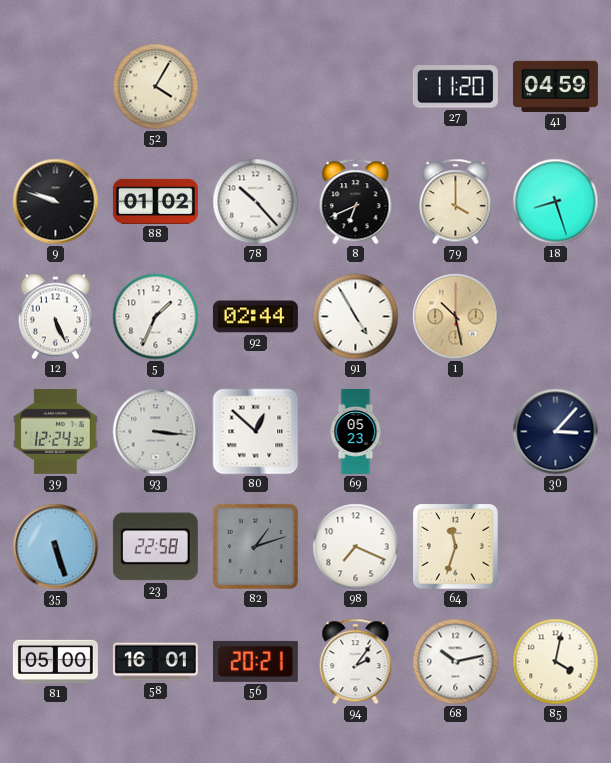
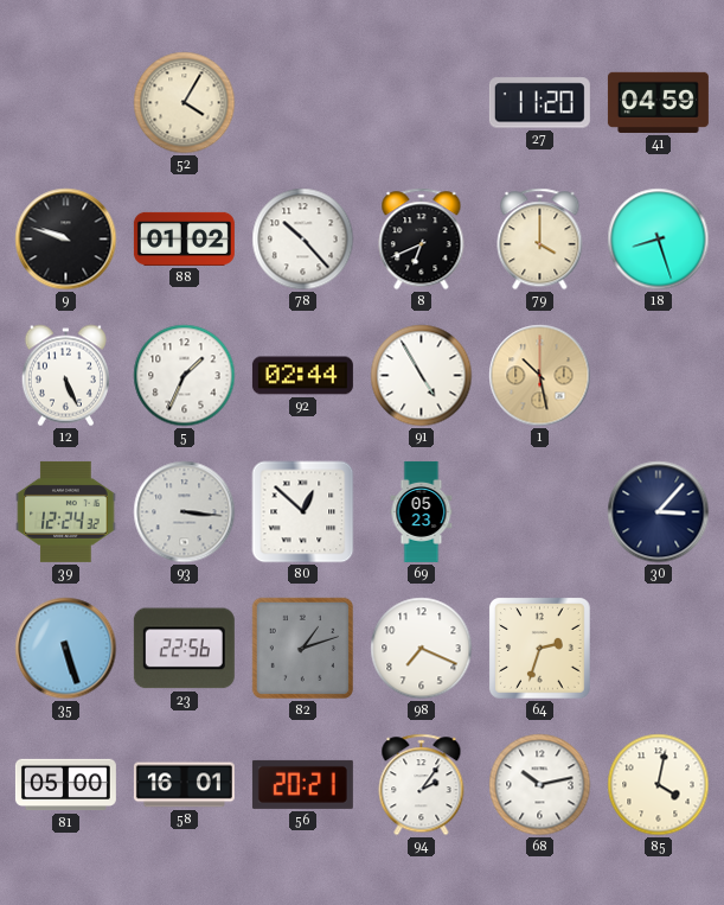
23: 22:58 -> 22:56
64: 11:33 -> 2:33
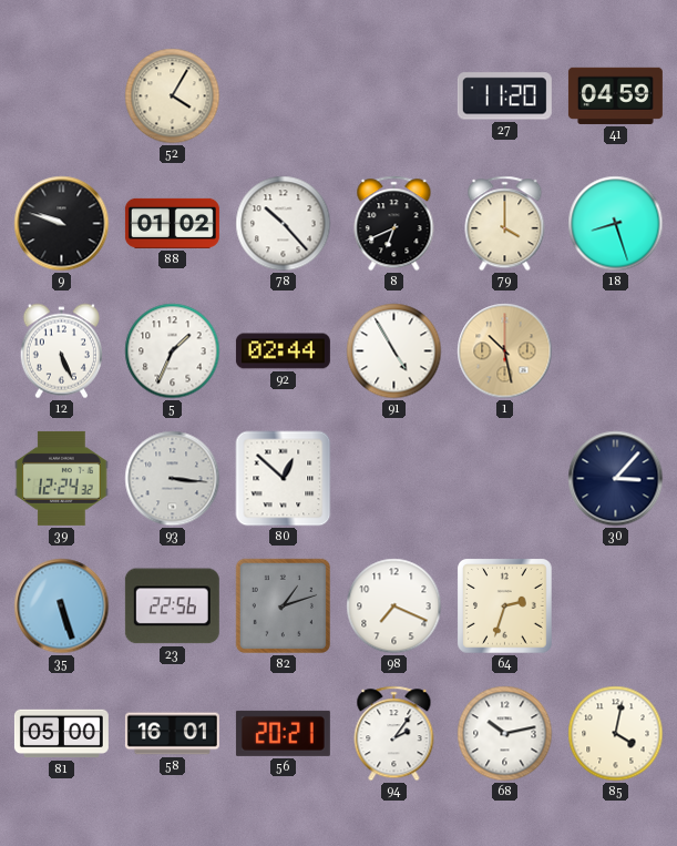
69: 05:23 -> none
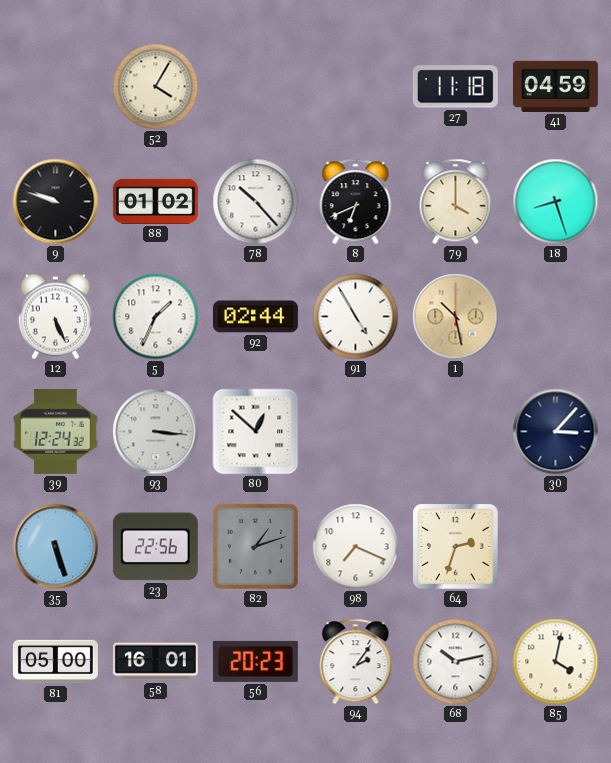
27: 11:20 -> 11:18
56: 20:21 -> 20:23
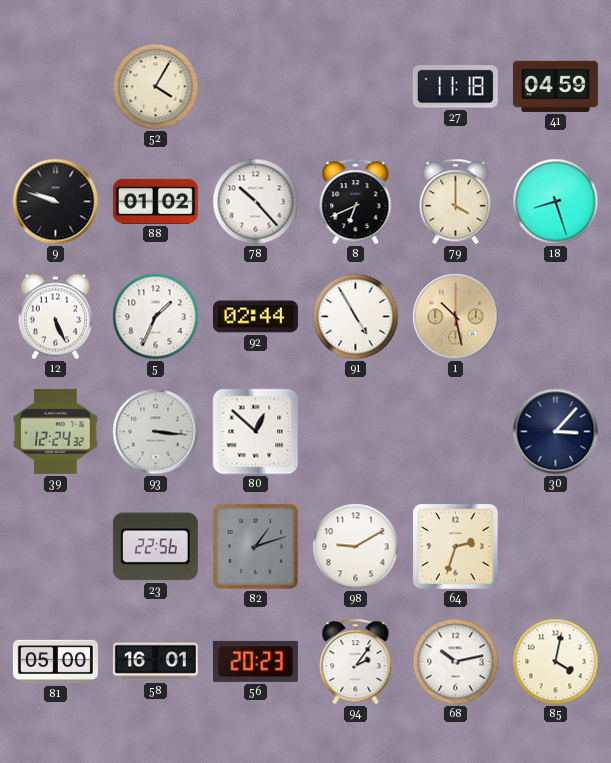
35: 5:27 -> none
98: 7:19 -> 9:10
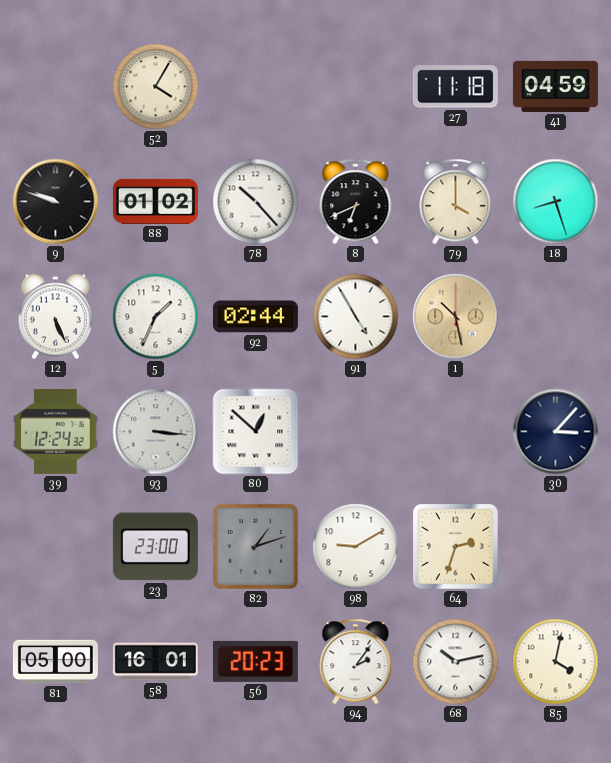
23: 22:56 -> 23:00
